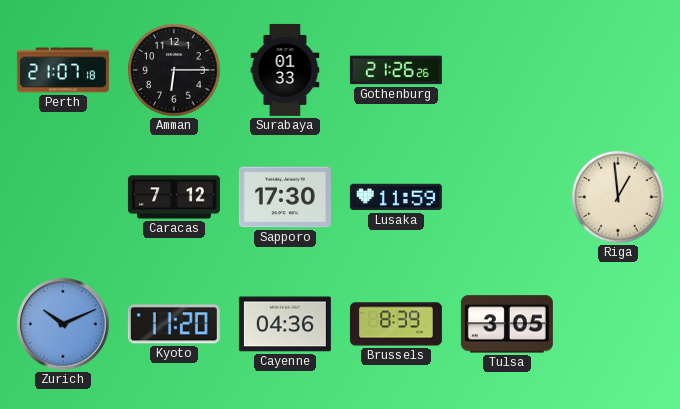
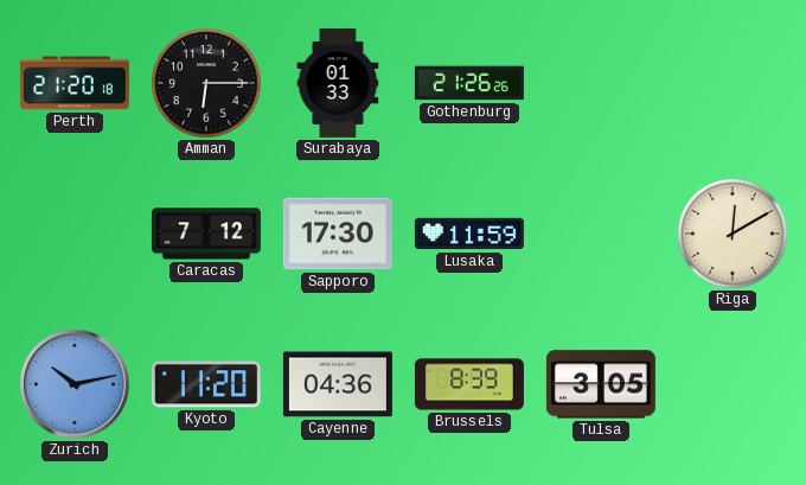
Perth: 21:07 -> 21:20
Riga: 12:59 -> 12:10
Zurich: 10:11 -> 10:13
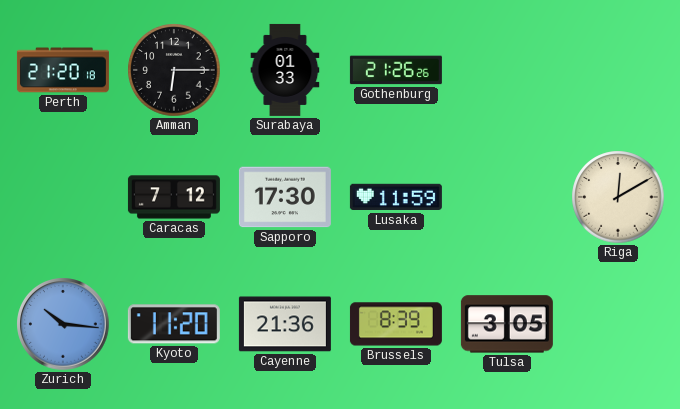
Zurich: 10:13 -> 10:16
Cayenne: 04:36 -> 21:36
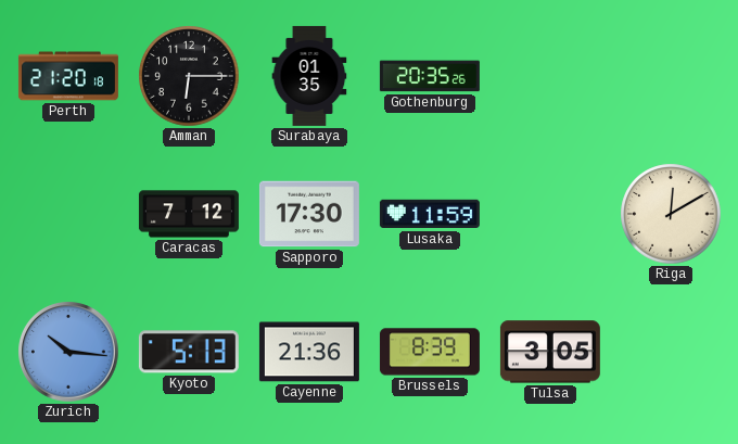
Surabaya: 01:33 -> 01:35
Gothenburg: 21:26 -> 20:35
Kyoto: 11:20 -> 5:13
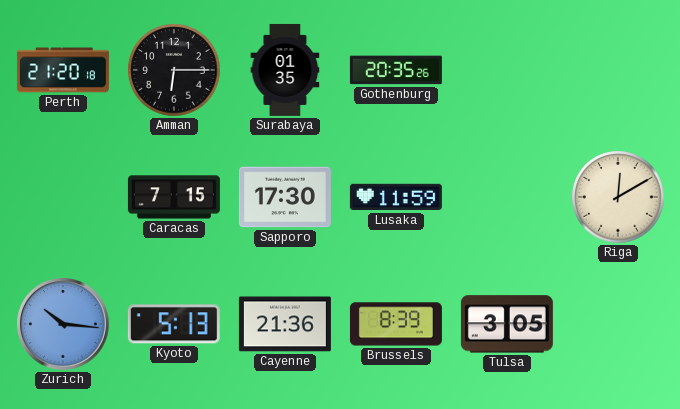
Caracas: 7:12 -> 7:15
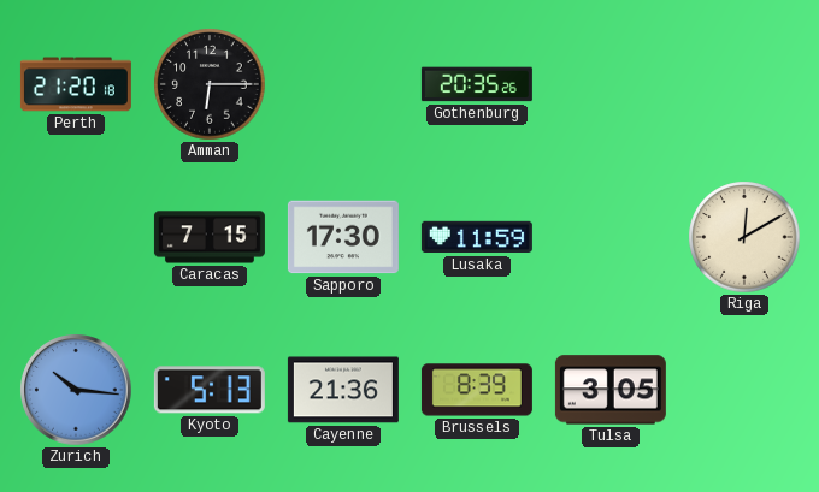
Surabaya: 01:35 -> none
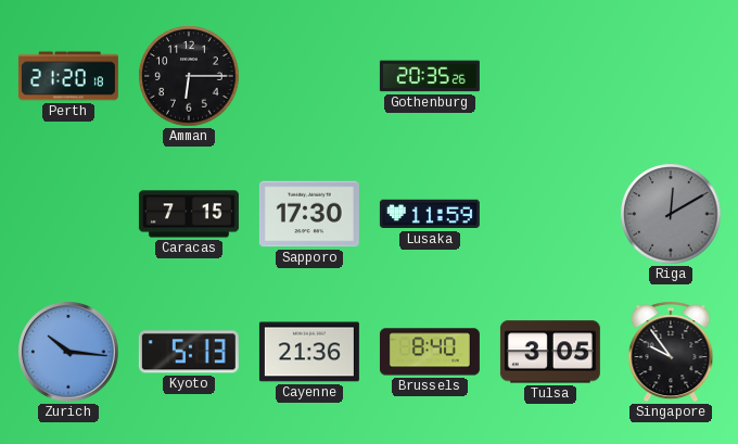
Riga dial: cream -> grey
Brussels: 8:39 -> 8:40
Singapore: none -> 9:54
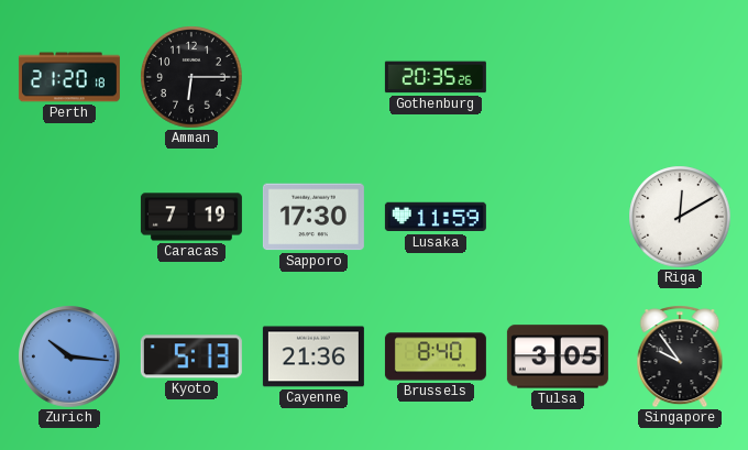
Caracas: 7:15 -> 7:19
Riga dial: grey -> white
